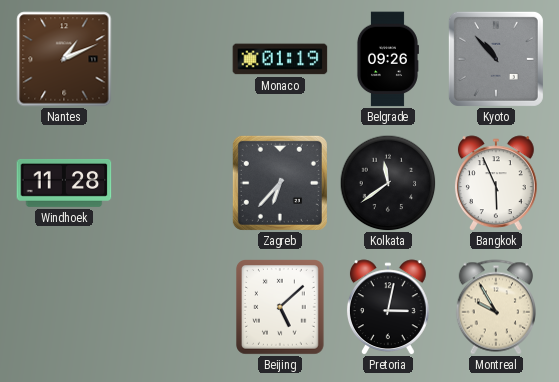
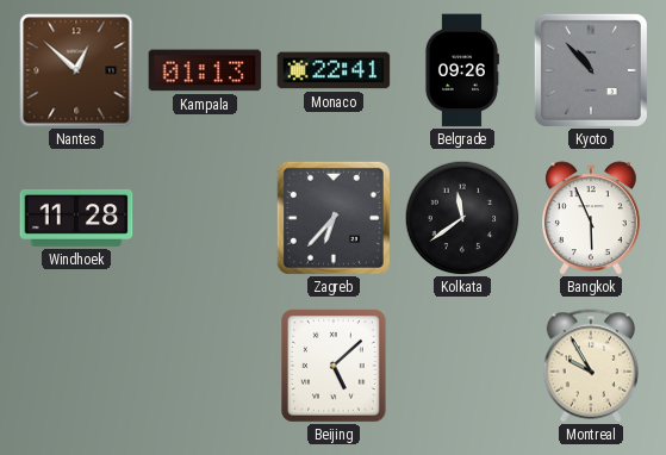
Nantes: 1:11 -> 12:52
Kampala: none -> 01:13
Monaco: 01:19 -> 22:41
Pretoria: 3:02 -> none
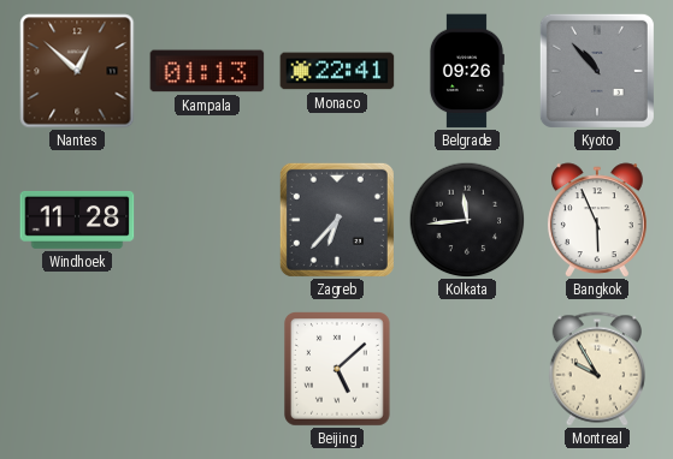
Kolkata: 11:39 -> 11:44
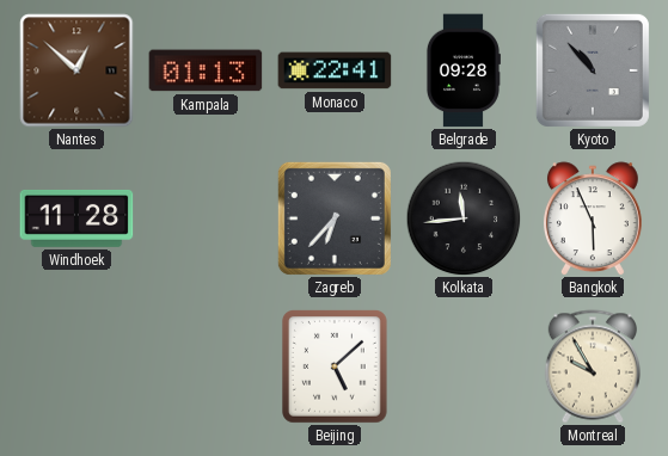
Belgrade: 09:26 -> 09:28
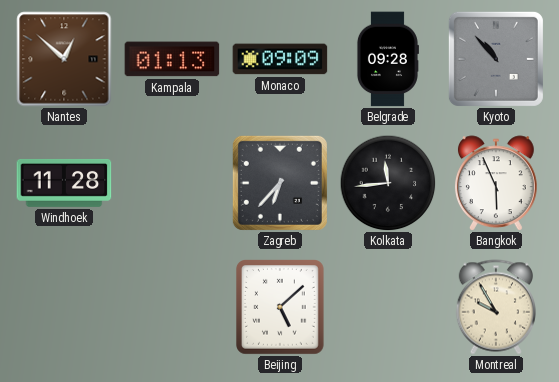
Monaco: 22:41 -> 09:09
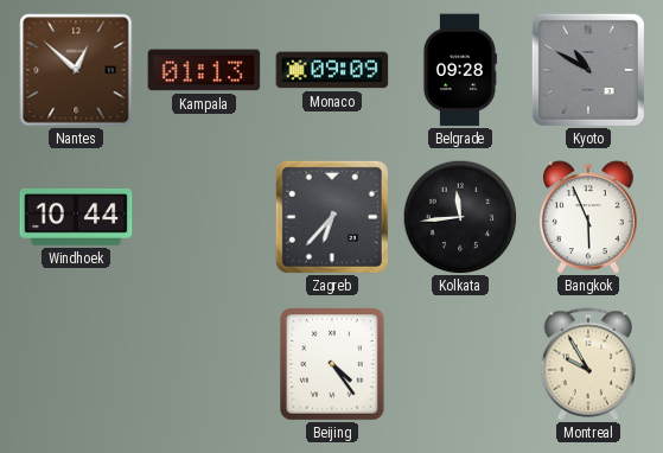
Kyoto: 10:53 -> 10:50
Windhoek: 11:28 -> 10:44
Beijing: 5:08 -> 4:24
